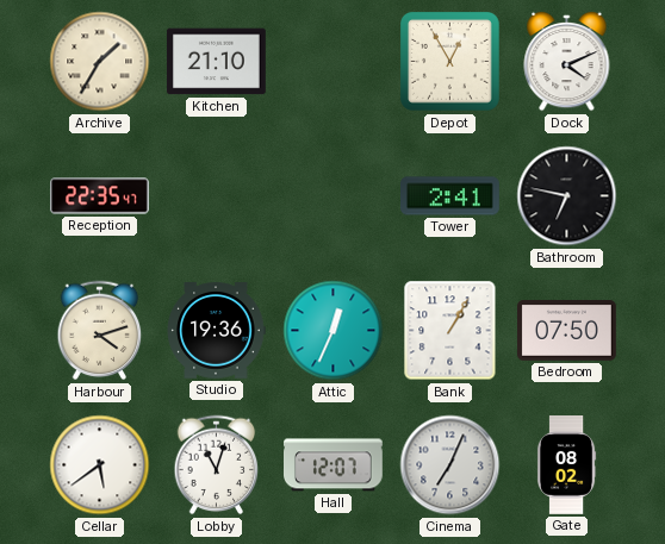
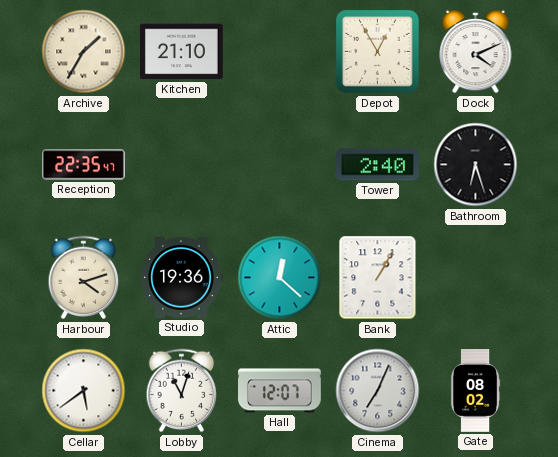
Tower: 2:41 -> 2:40
Bathroom: 6:47 -> 6:27
Attic: 12:34 -> 12:22
Bedroom: 07:50 -> none
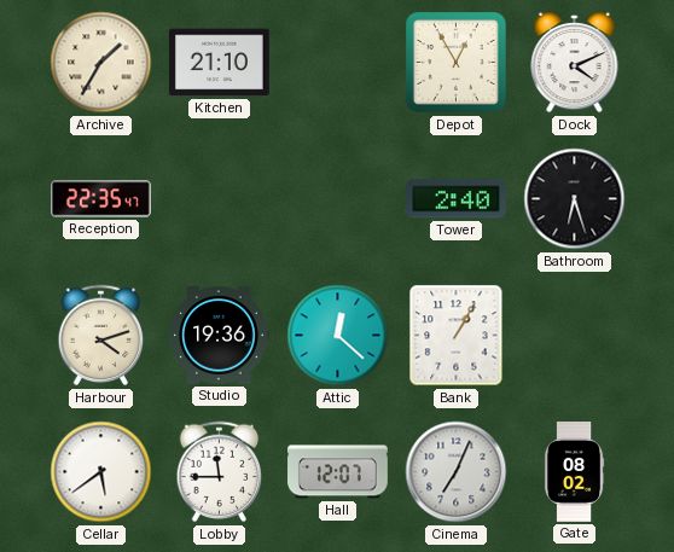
Lobby: 11:03 -> 11:45
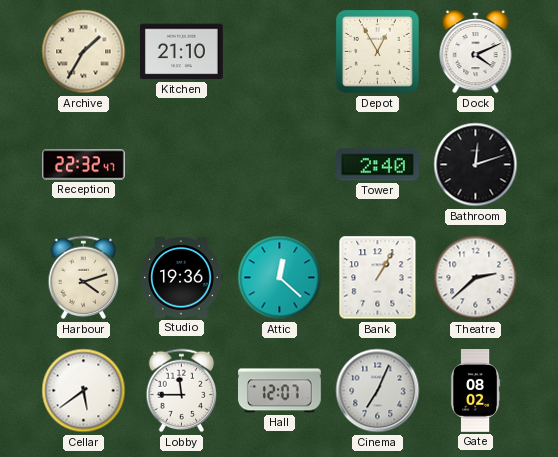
Reception: 22:35 -> 22:32
Bathroom: 6:27 -> 12:12
Theatre: none -> 2:38
